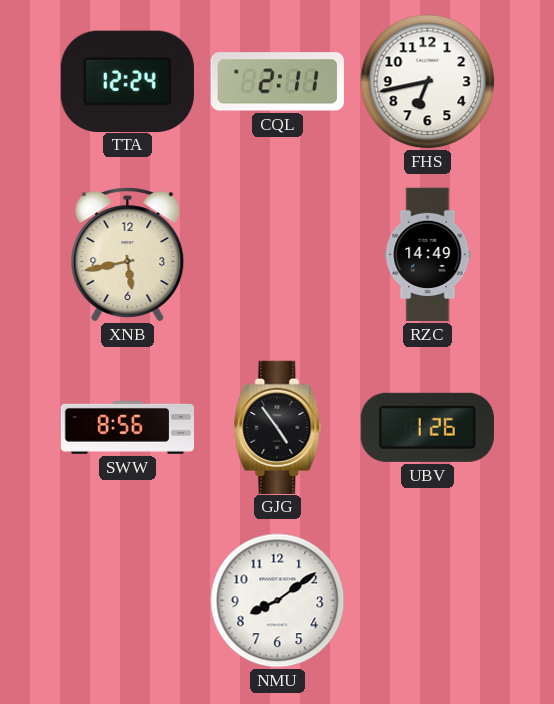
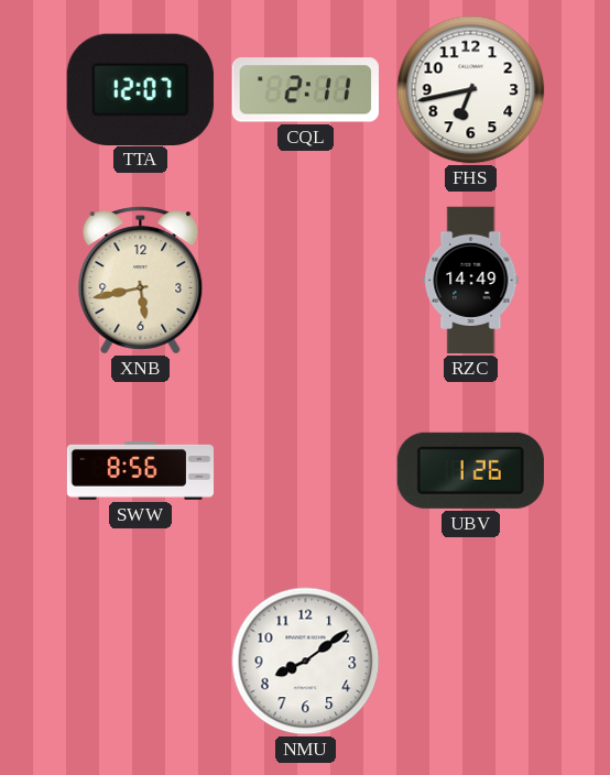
TTA: 12:24 -> 12:07
GJG: 4:54 -> none
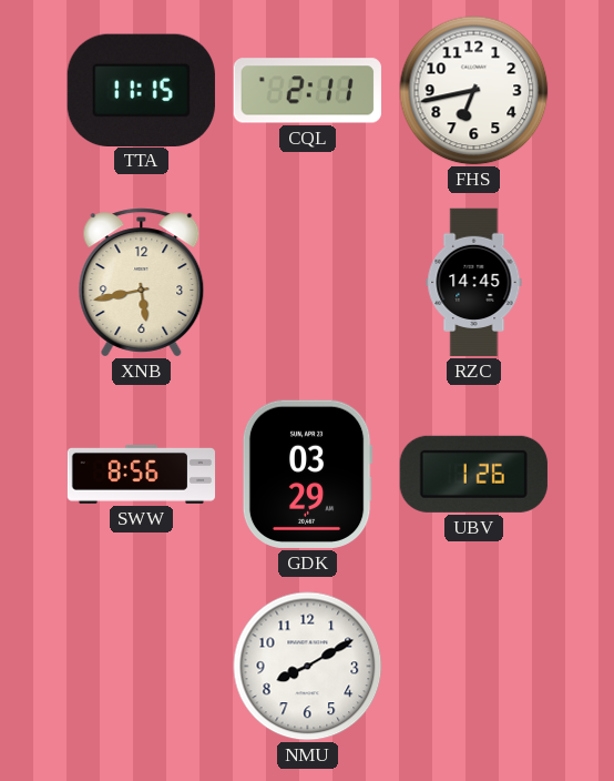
TTA: 12:07 -> 11:15
RZC: 14:49 -> 14:45
GDK: none -> 03:29
NMU: 8:09 -> 8:10
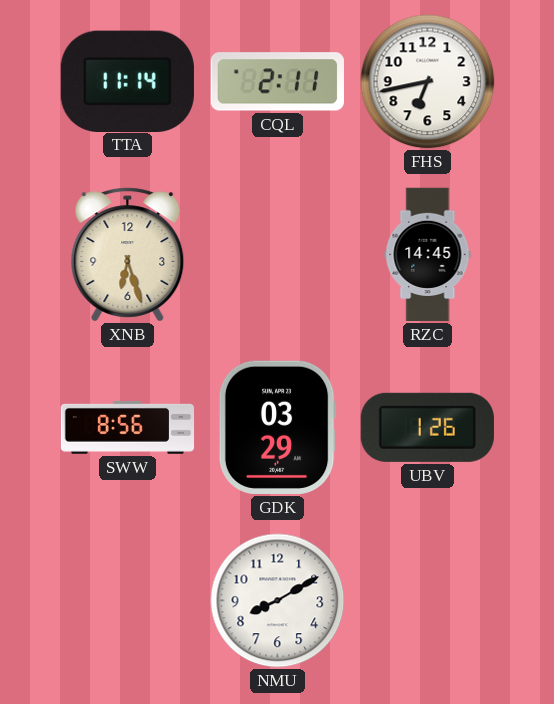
TTA: 11:15 -> 11:14
XNB: 5:43 -> 6:27
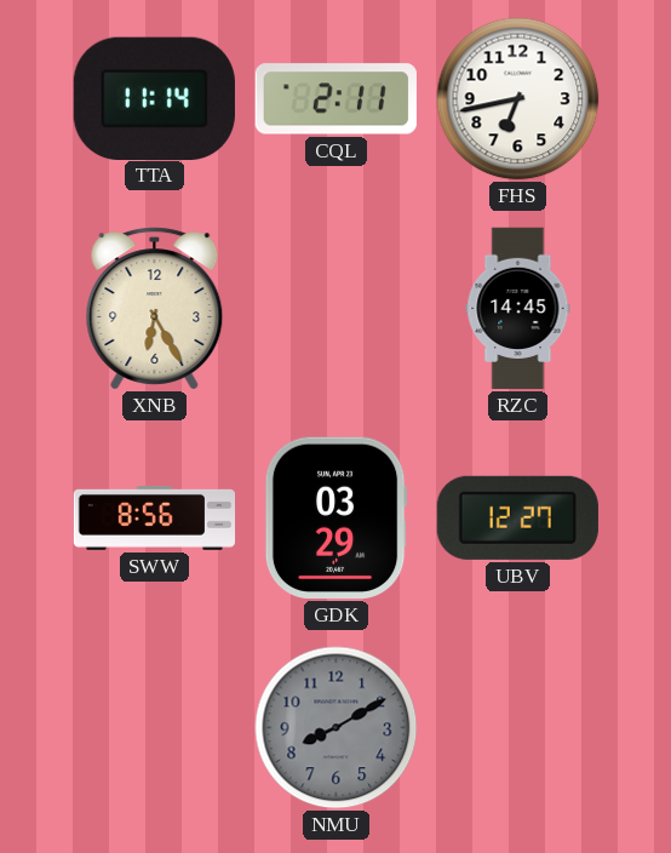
XNB: 6:27 -> 6:25
UBV: 1:26 -> 12:27
NMU dial: white -> grey
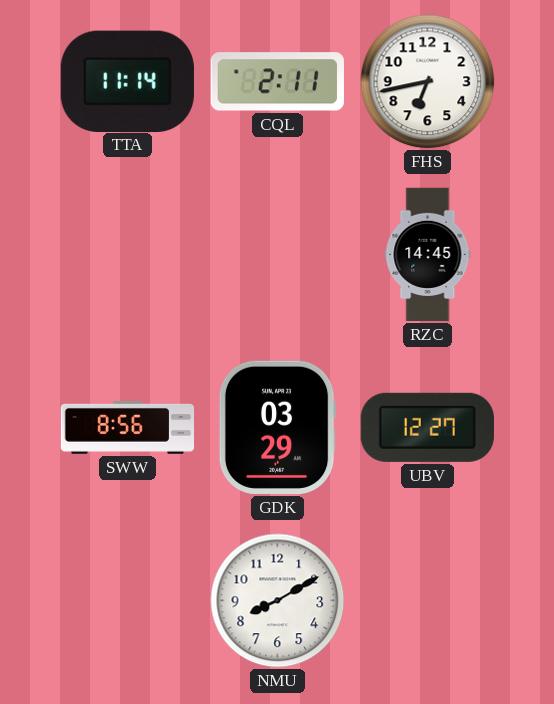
XNB: 6:25 -> none
NMU dial: grey -> white
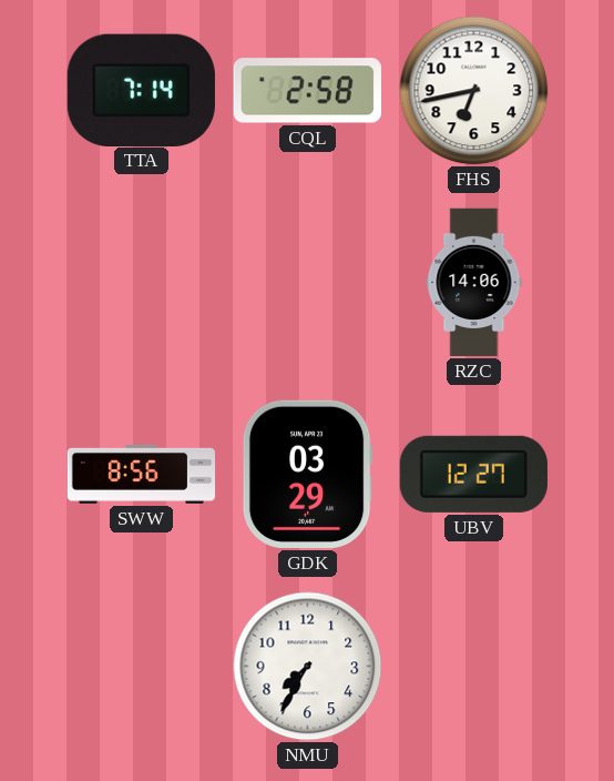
TTA: 11:14 -> 7:14
CQL: 2:11 -> 2:58
RZC: 14:45 -> 14:06
NMU: 8:10 -> 7:35
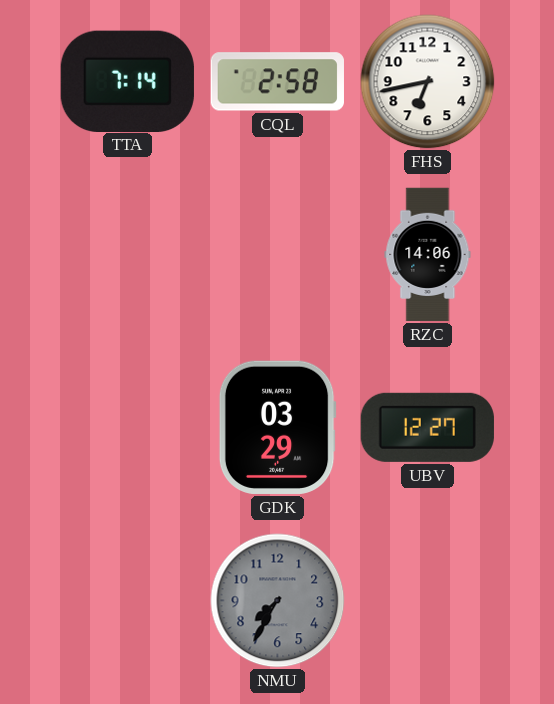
SWW: 8:56 -> none
NMU dial: white -> grey
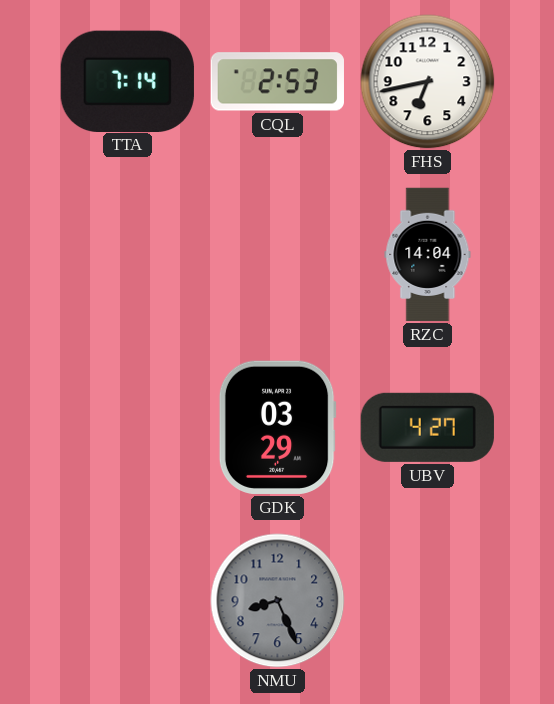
CQL: 2:58 -> 2:53
RZC: 14:06 -> 14:04
UBV: 12:27 -> 4:27
NMU: 7:35 -> 8:26
